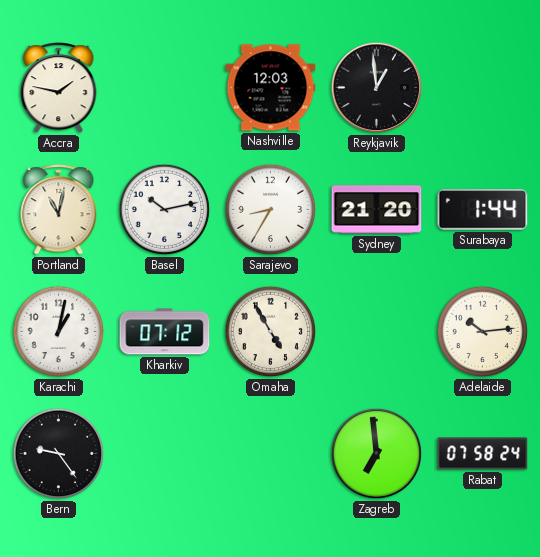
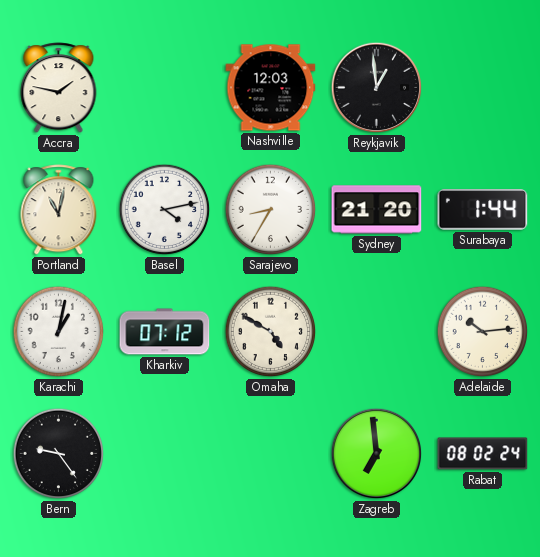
Basel: 10:13 -> 4:13
Omaha: 4:55 -> 4:50
Rabat: 07:58 -> 08:02
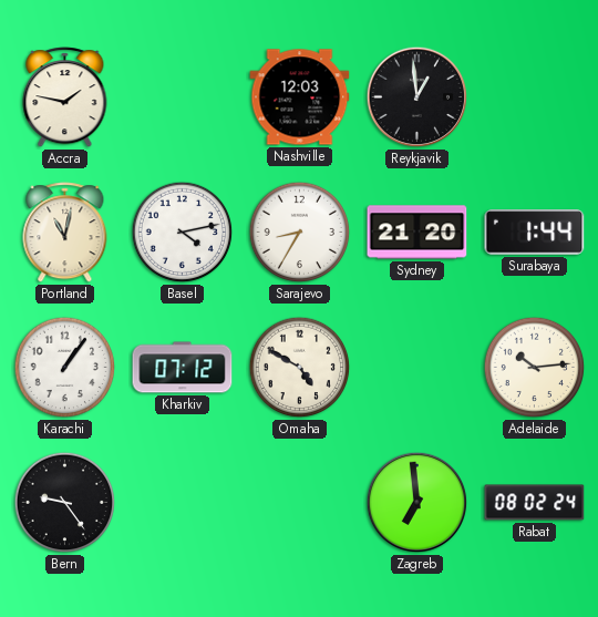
Karachi: 1:02 -> 1:06
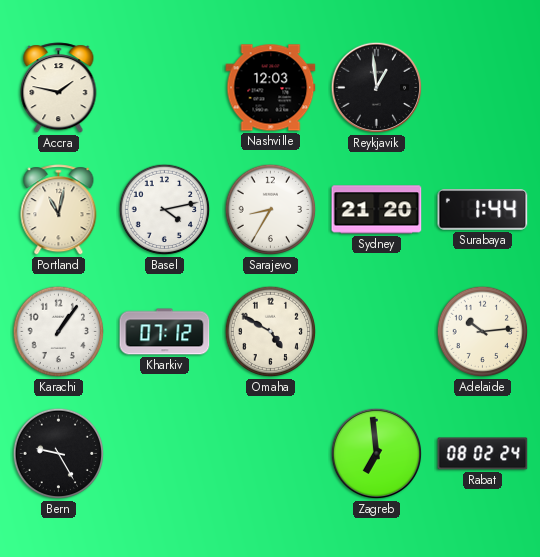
Bern: 9:24 -> 9:25
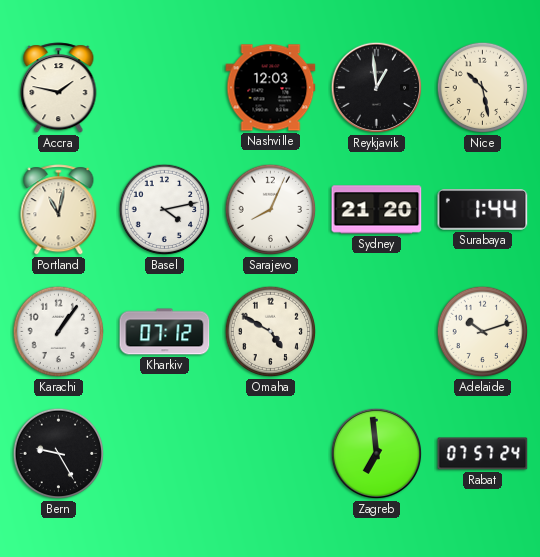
Nice: none -> 10:28
Sarajevo: 8:35 -> 8:04
Adelaide: 10:14 -> 10:12
Rabat: 08:02 -> 07:57
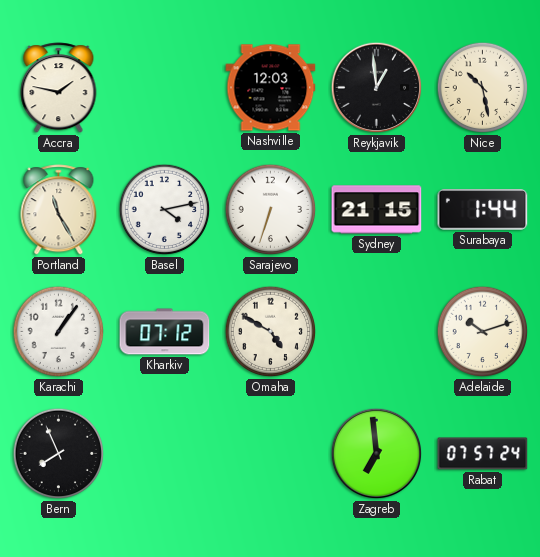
Portland: 11:02 -> 11:25
Sarajevo: 8:04 -> 6:33
Sydney: 21:20 -> 21:15
Bern: 9:25 -> 7:56
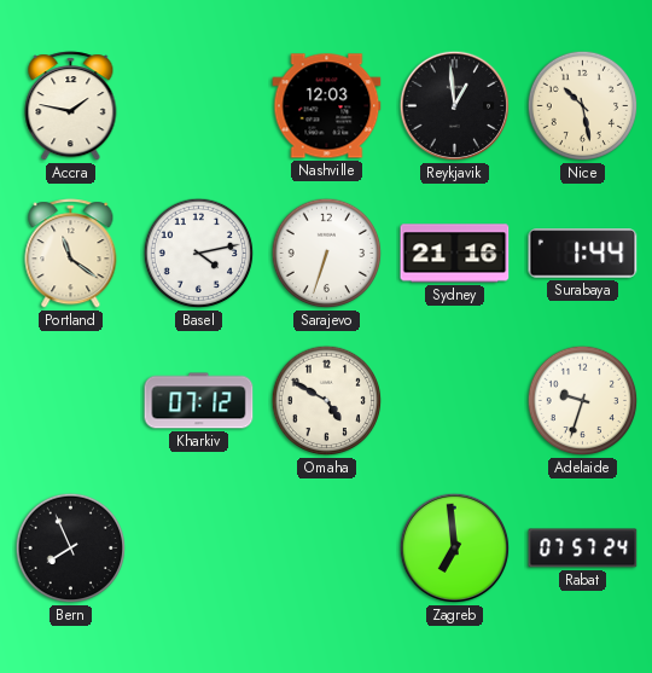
Portland: 11:25 -> 11:21
Sydney: 21:15 -> 21:16
Karachi: 1:06 -> none
Adelaide: 10:12 -> 9:33
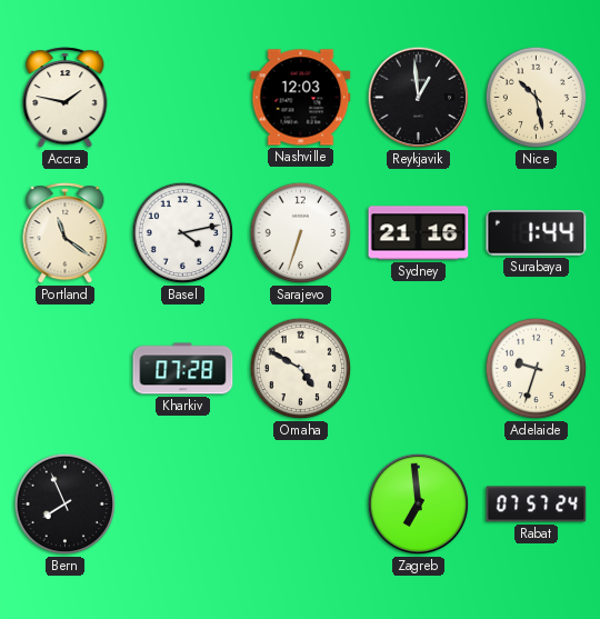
Kharkiv: 07:12 -> 07:28
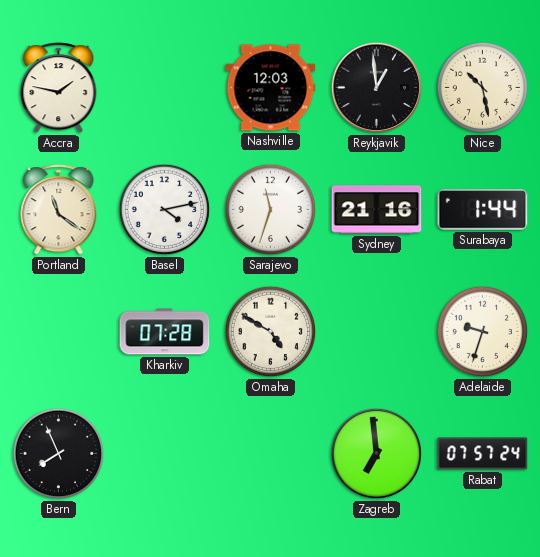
Sarajevo: 6:33 -> 11:33
